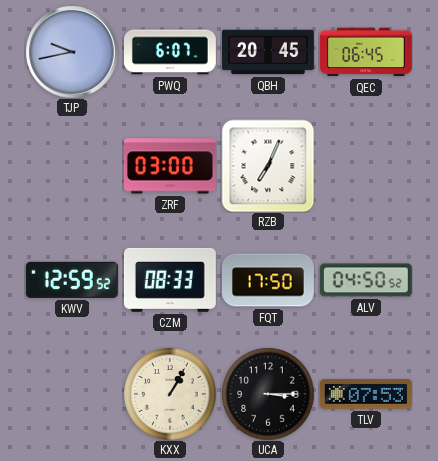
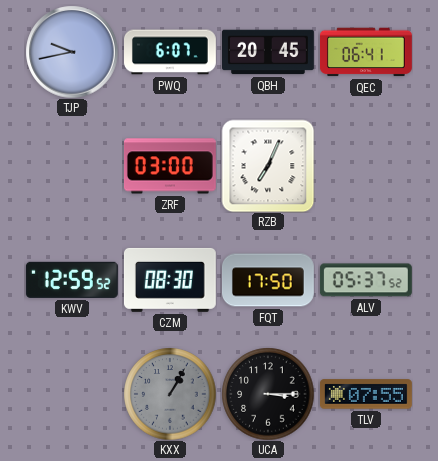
QEC: 06:45 -> 06:41
CZM: 08:33 -> 08:30
ALV: 04:50 -> 05:37
KXX dial: cream -> grey
TLV: 07:53 -> 07:55
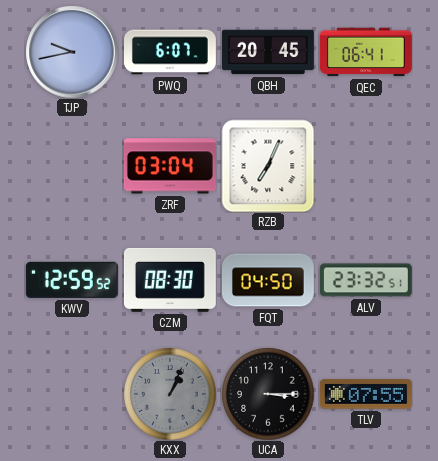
ZRF: 03:00 -> 03:04
FQT: 17:50 -> 04:50
ALV: 05:37 -> 23:32
KXX: 1:05 -> 1:04
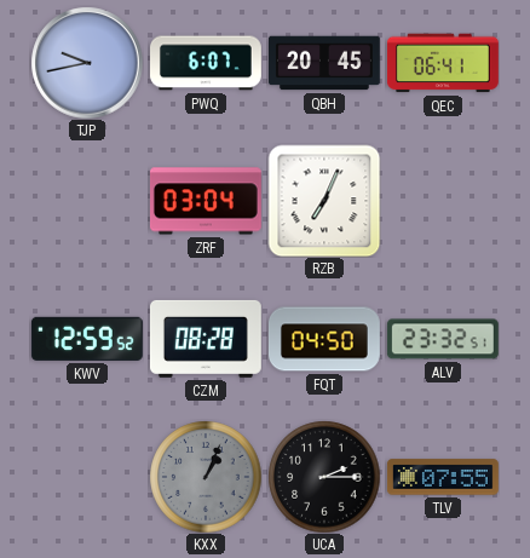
CZM: 08:30 -> 08:28
UCA: 3:15 -> 2:15
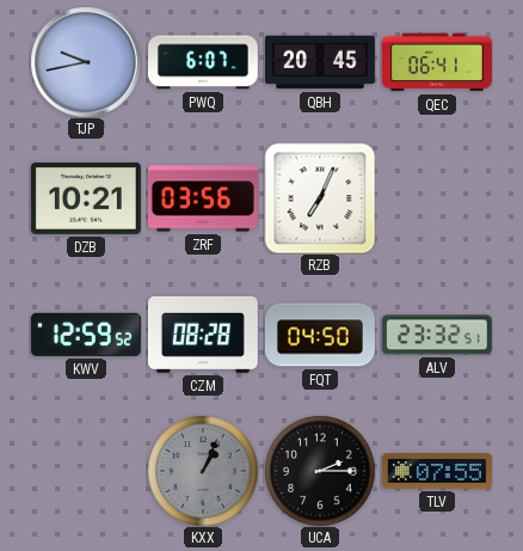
DZB: none -> 10:21
ZRF: 03:04 -> 03:56
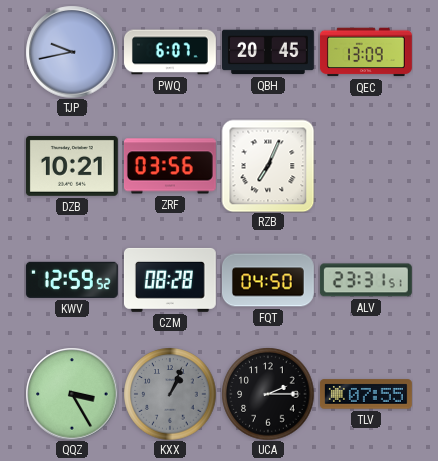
QEC: 06:41 -> 13:09
ALV: 23:32 -> 23:31
QQZ: none -> 3:25
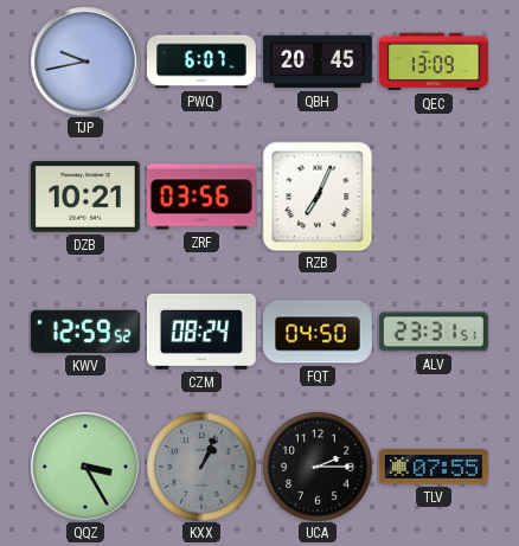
CZM: 08:28 -> 08:24
